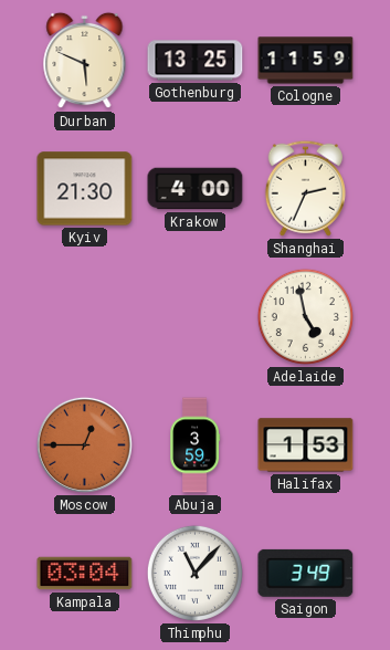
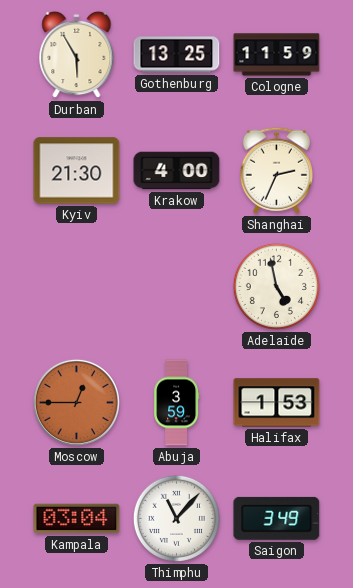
Durban: 5:49 -> 5:55
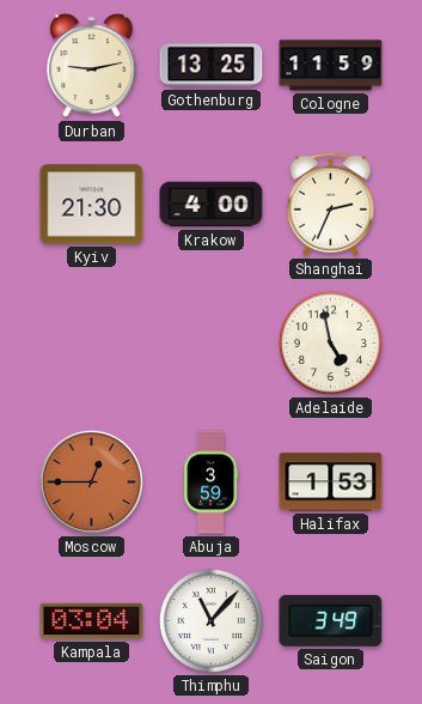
Durban: 5:55 -> 9:13
